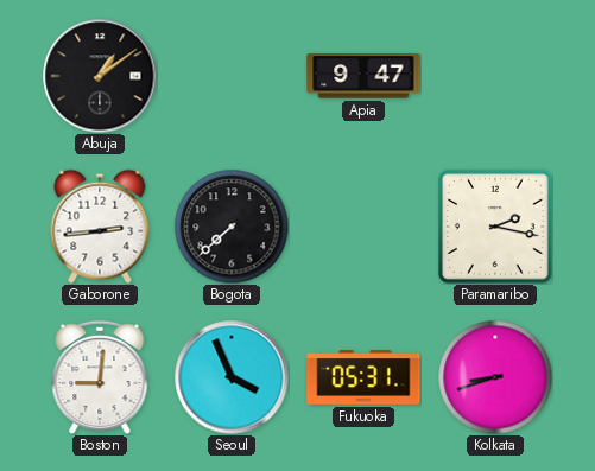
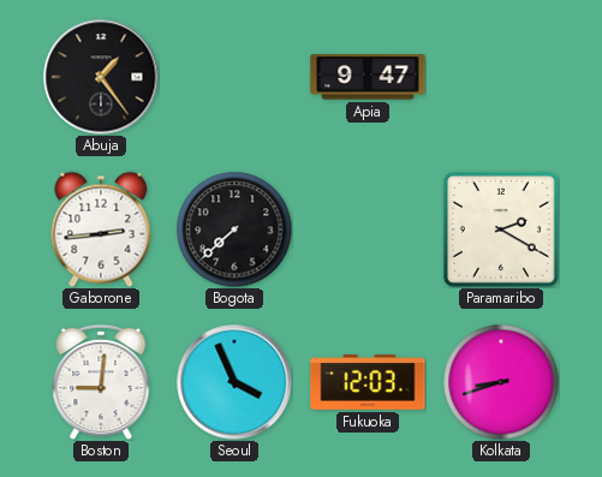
Abuja: 1:09 -> 1:24
Paramaribo: 2:17 -> 2:20
Fukuoka: 05:31 -> 12:03
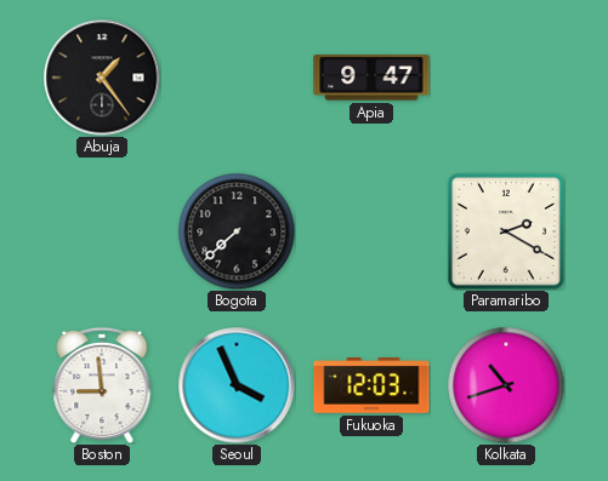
Gaborone: 2:44 -> none
Boston: 9:01 -> 8:59
Kolkata: 8:42 -> 10:42
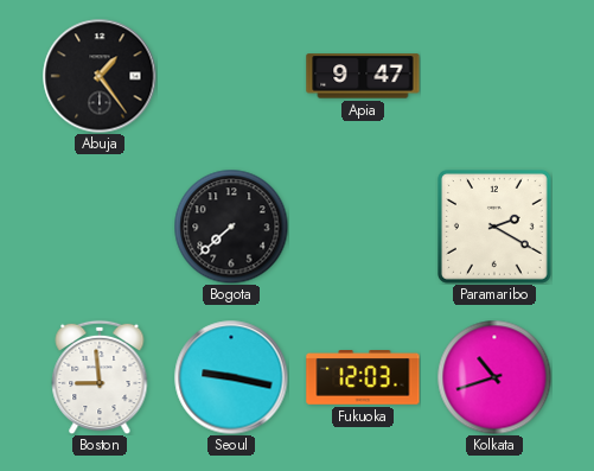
Seoul: 3:56 -> 9:17
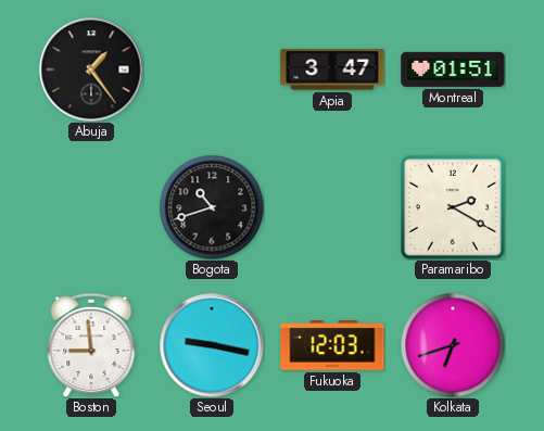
Apia: 9:47 -> 3:47
Montreal: none -> 01:51
Bogota: 7:38 -> 10:42
Kolkata: 10:42 -> 6:42
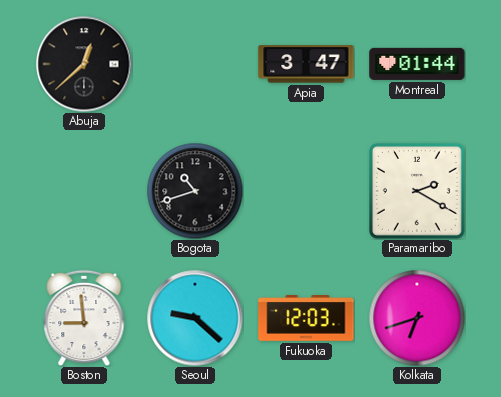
Abuja: 1:24 -> 12:38
Montreal: 01:51 -> 01:44
Seoul: 9:17 -> 9:22
